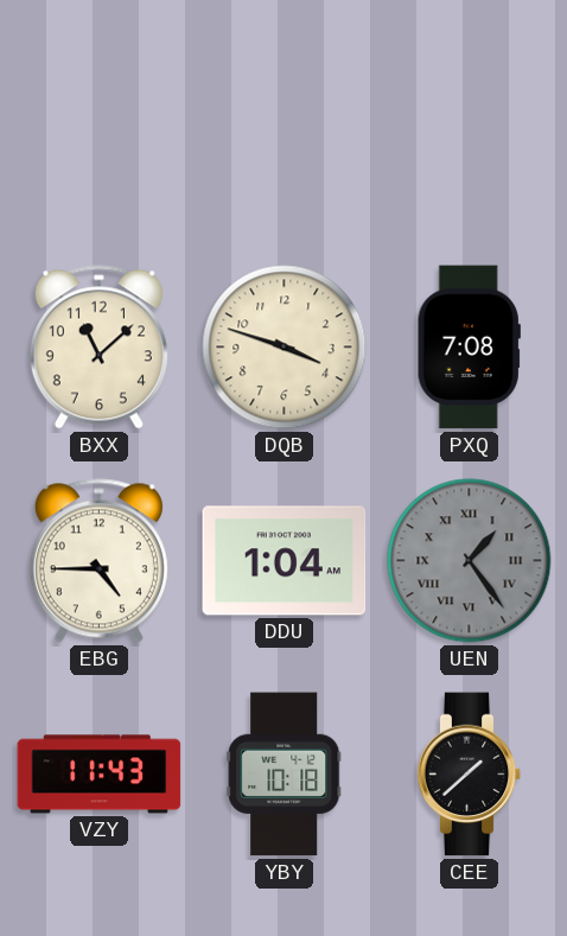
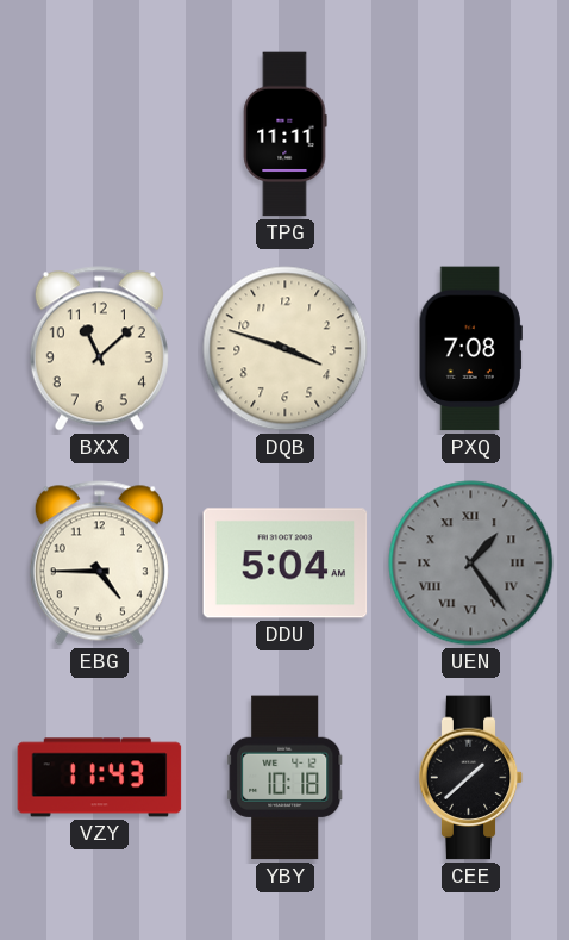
TPG: none -> 11:11
DDU: 1:04 -> 5:04
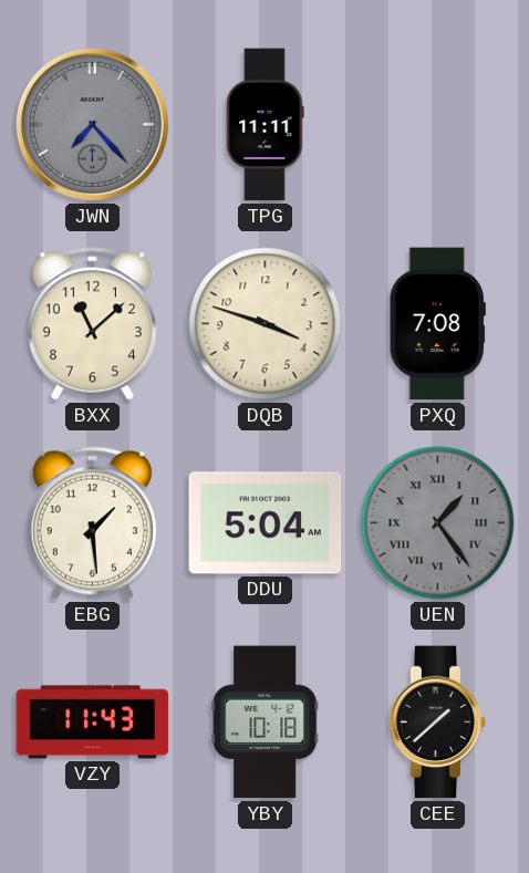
JWN: none -> 7:23
EBG: 4:45 -> 1:29
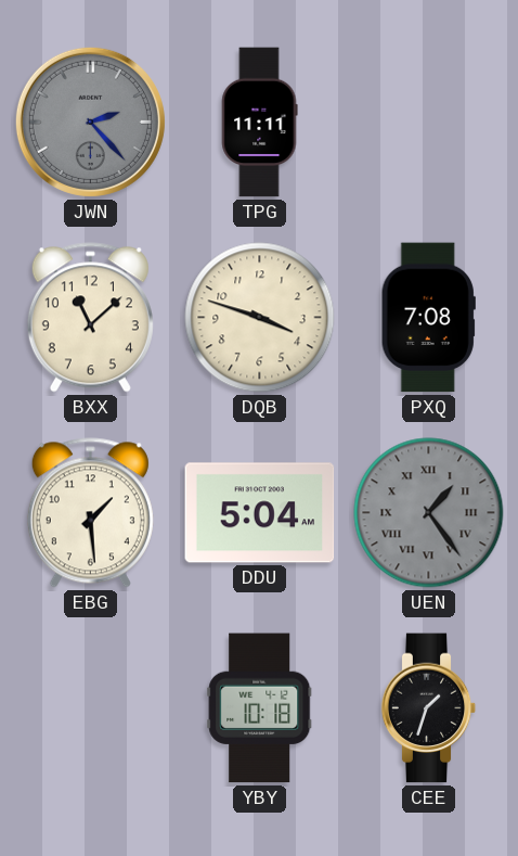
JWN: 7:23 -> 2:23
VZY: 11:43 -> none
CEE: 1:38 -> 1:33
